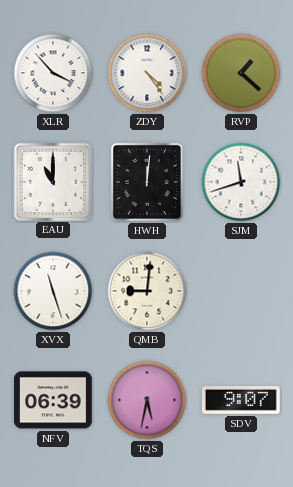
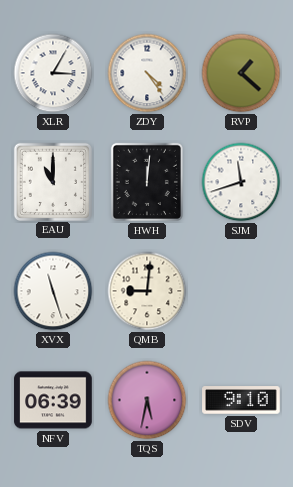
XLR: 3:53 -> 3:05
SDV: 9:07 -> 9:10
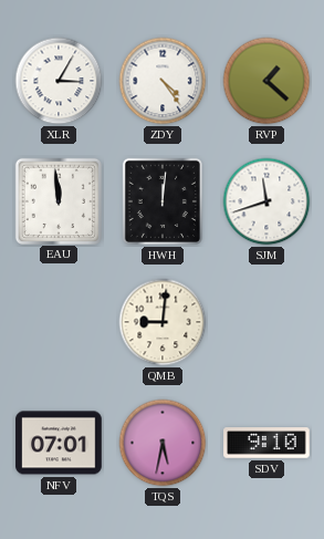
EAU: 11:00 -> 11:59
XVX: 11:27 -> none
NFV: 06:39 -> 07:01
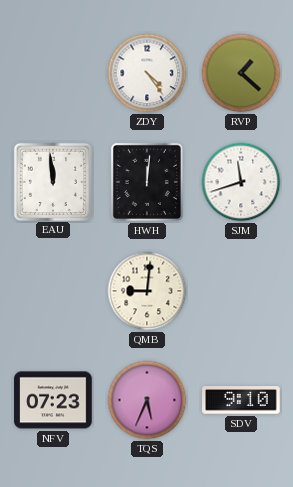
XLR: 3:05 -> none
NFV: 07:01 -> 07:23
TQS: 5:32 -> 5:34
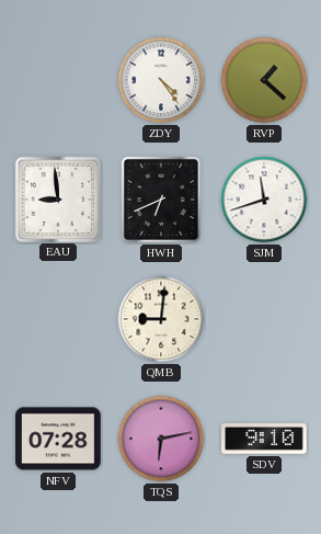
EAU: 11:59 -> 8:59
HWH: 12:01 -> 6:41
NFV: 07:23 -> 07:28
TQS: 5:34 -> 6:13
